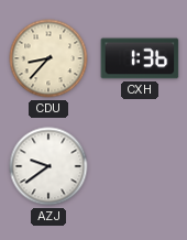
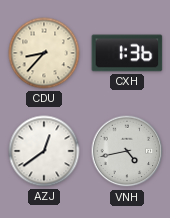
AZJ: 9:39 -> 12:39
VNH: none -> 4:43
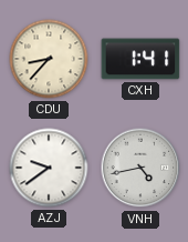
CXH: 1:36 -> 1:41
AZJ: 12:39 -> 9:39
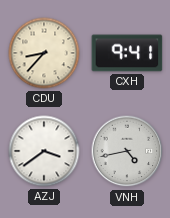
CXH: 1:41 -> 9:41
AZJ: 9:39 -> 3:39
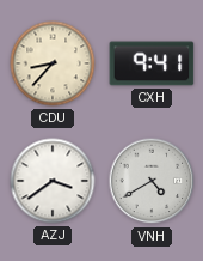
VNH: 4:43 -> 4:40
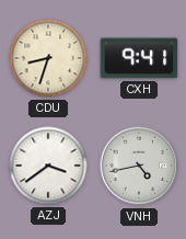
CDU: 8:37 -> 8:33
VNH: 4:40 -> 4:43
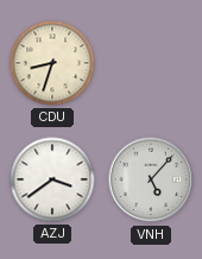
CXH: 9:41 -> none
VNH: 4:43 -> 5:07
